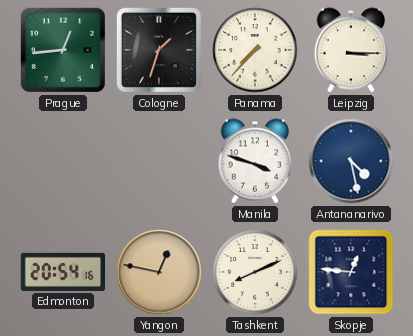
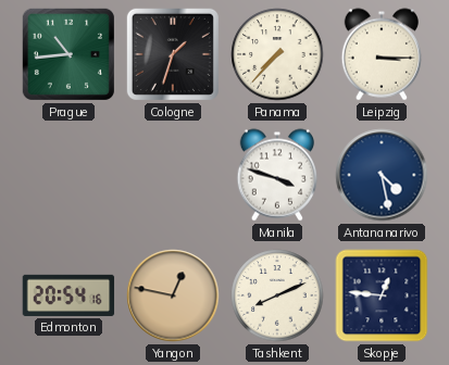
Prague: 12:44 -> 10:44
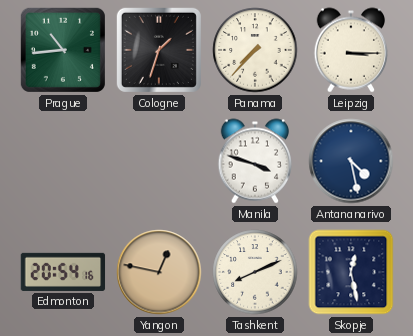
Skopje: 12:46 -> 12:28
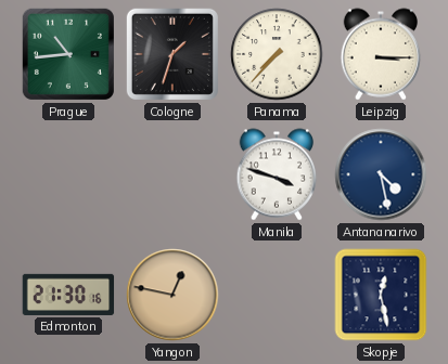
Edmonton: 20:54 -> 21:30
Tashkent: 8:11 -> none
